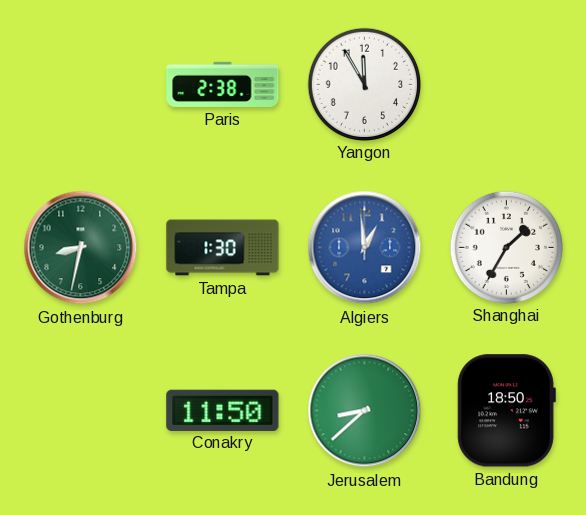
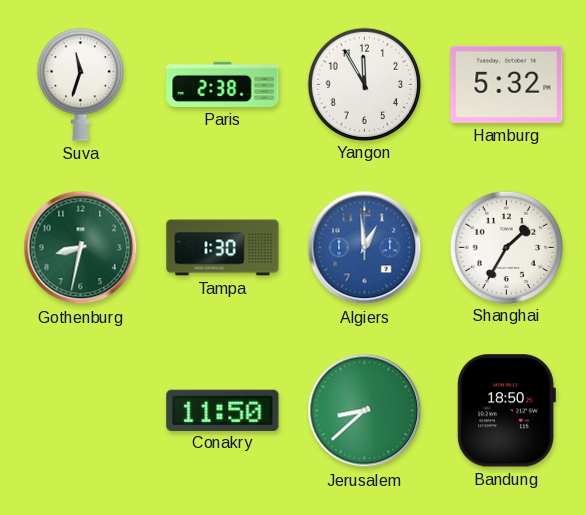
Suva: none -> 11:33
Hamburg: none -> 5:32
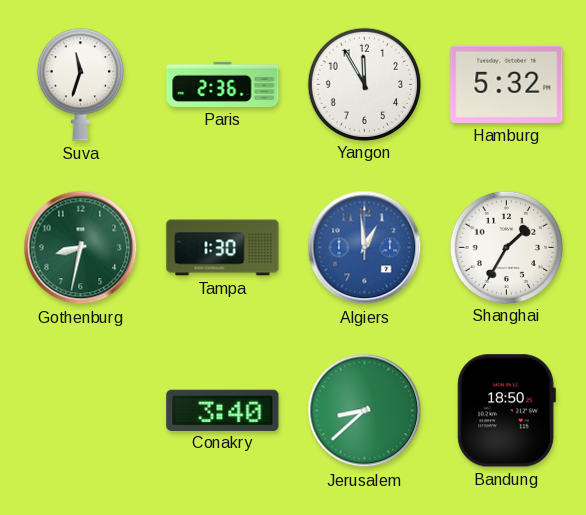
Paris: 2:38 -> 2:36
Conakry: 11:50 -> 3:40
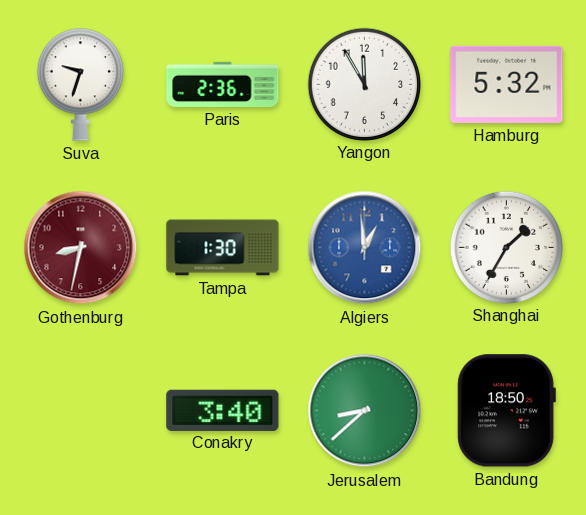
Suva: 11:33 -> 9:33
Gothenburg dial: green -> burgundy
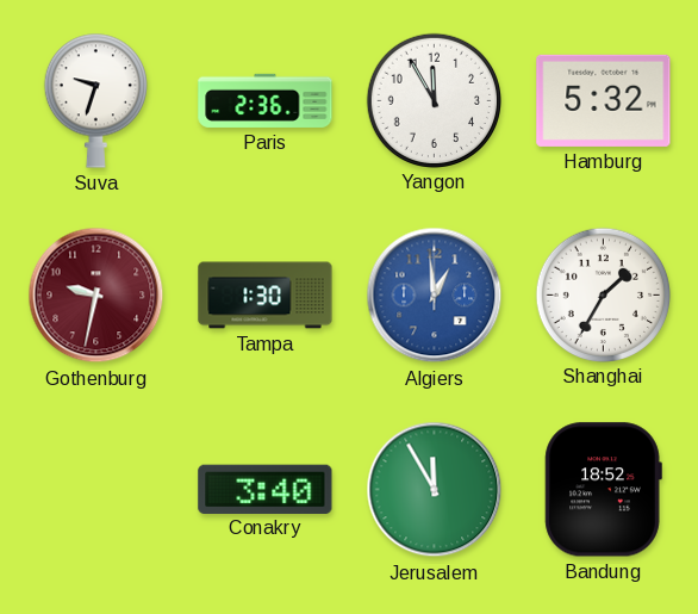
Gothenburg: 8:32 -> 9:32
Jerusalem: 8:38 -> 11:55
Bandung: 18:50 -> 18:52
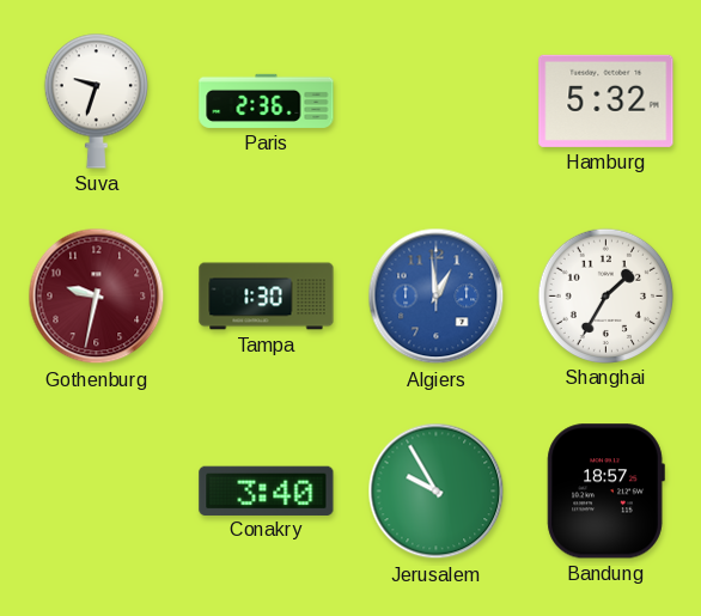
Yangon: 11:55 -> none
Jerusalem: 11:55 -> 9:55
Bandung: 18:52 -> 18:57
